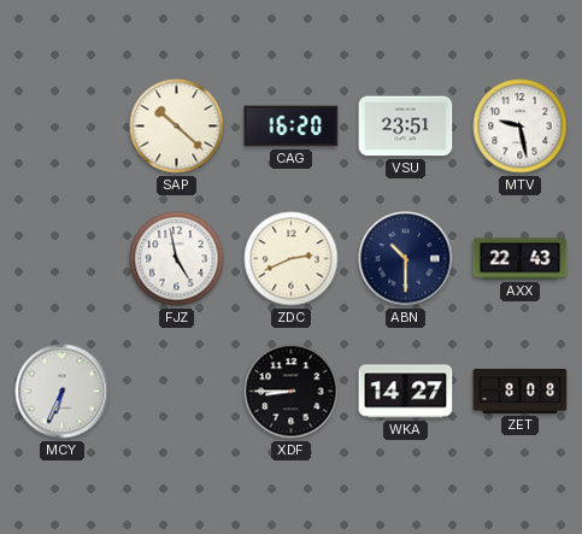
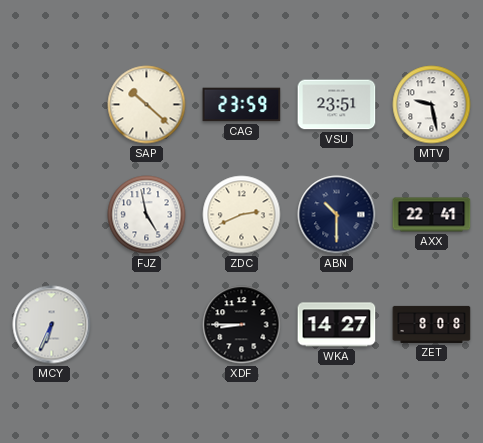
CAG: 16:20 -> 23:59
AXX: 22:43 -> 22:41
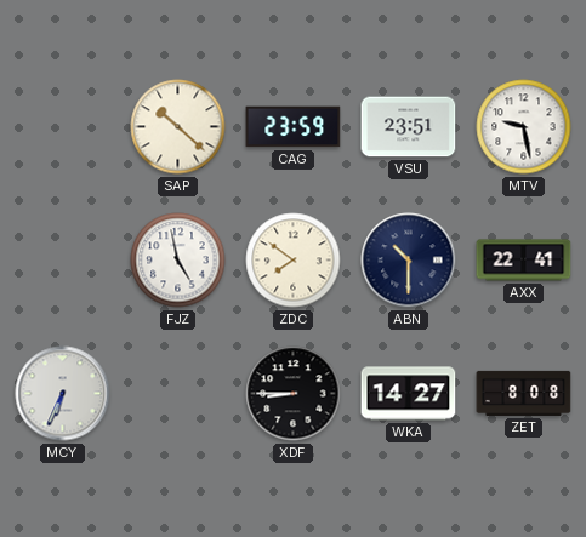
ZDC: 2:41 -> 7:51
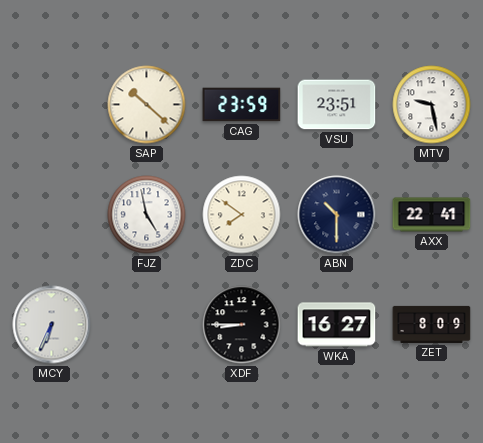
WKA: 14:27 -> 16:27
ZET: 8:08 -> 8:09
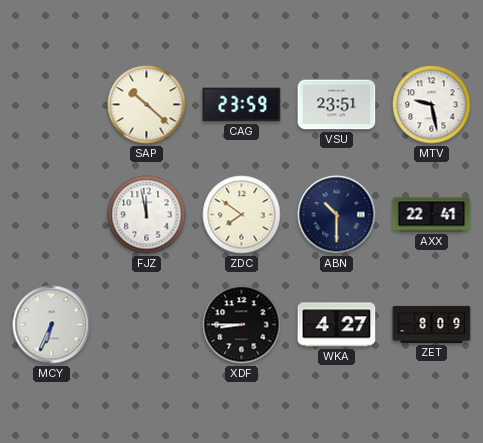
FJZ: 4:58 -> 11:58
WKA: 16:27 -> 4:27
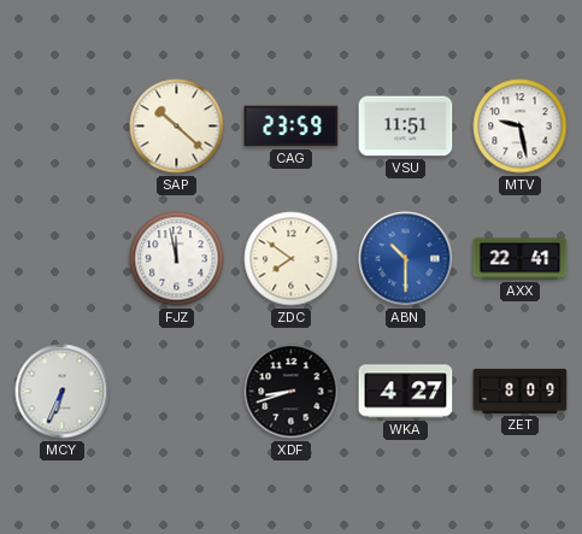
VSU: 23:51 -> 11:51
ABN dial: navy -> blue
XDF: 8:45 -> 8:42
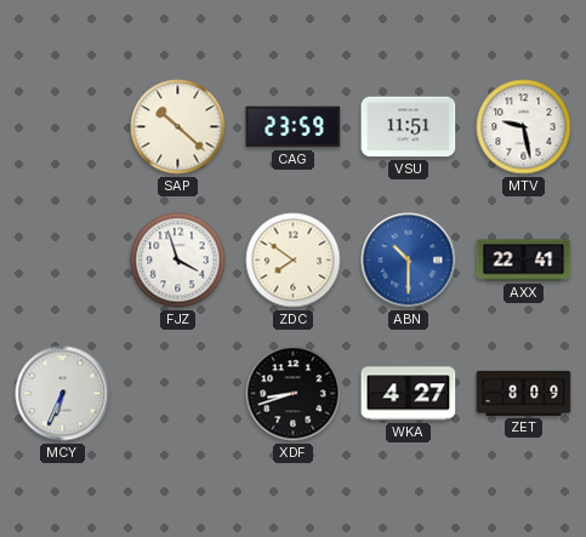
FJZ: 11:58 -> 3:57
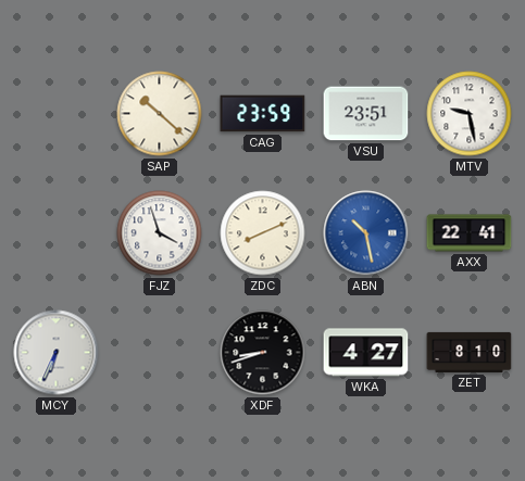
VSU: 11:51 -> 23:51
ZDC: 7:51 -> 8:11
ABN: 10:30 -> 10:28
ZET: 8:09 -> 8:10
